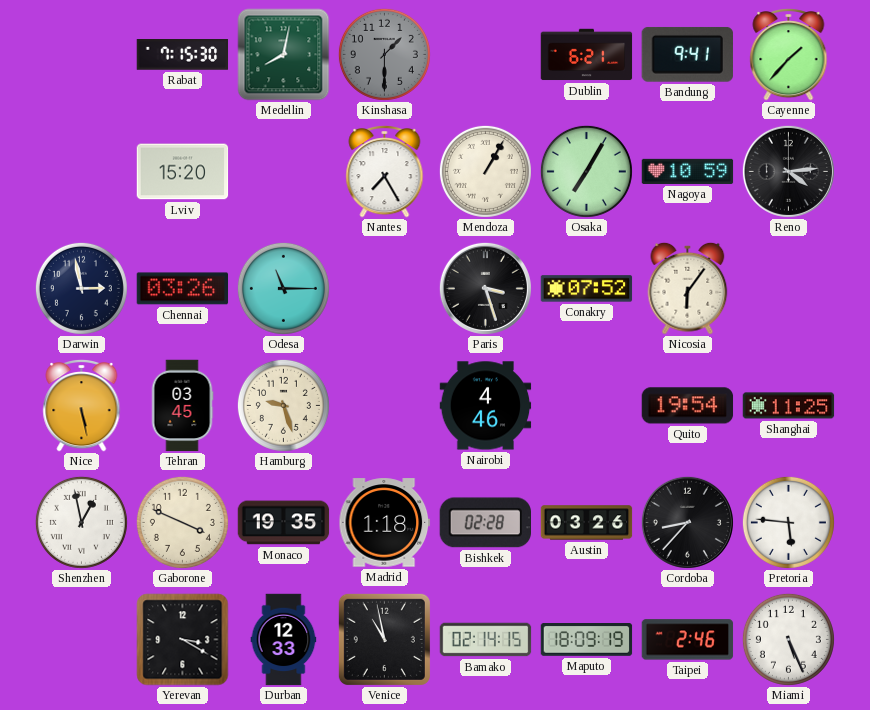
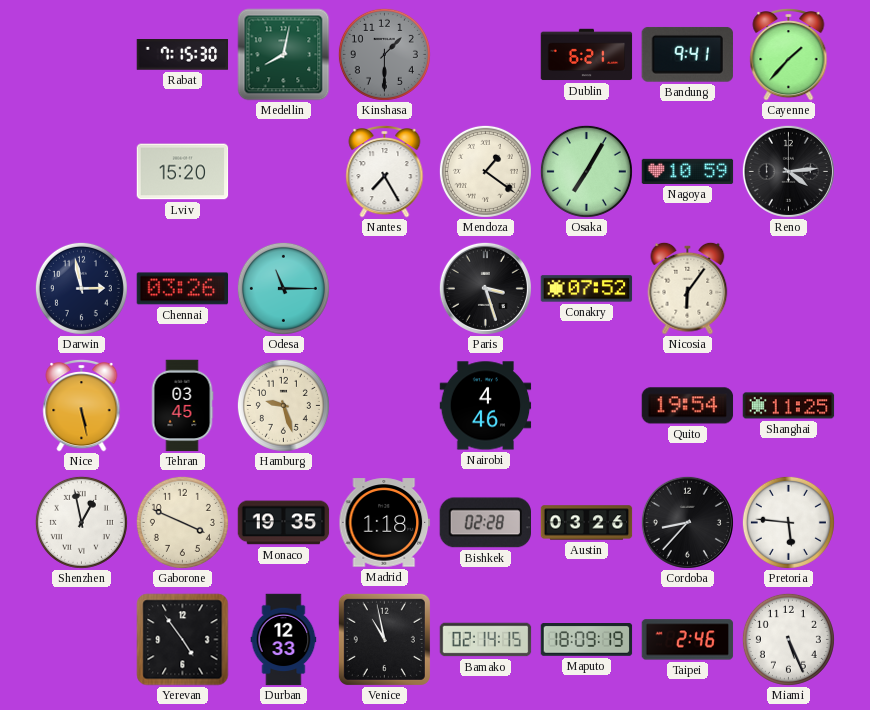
Mendoza: 1:05 -> 1:21
Yerevan: 3:20 -> 4:54
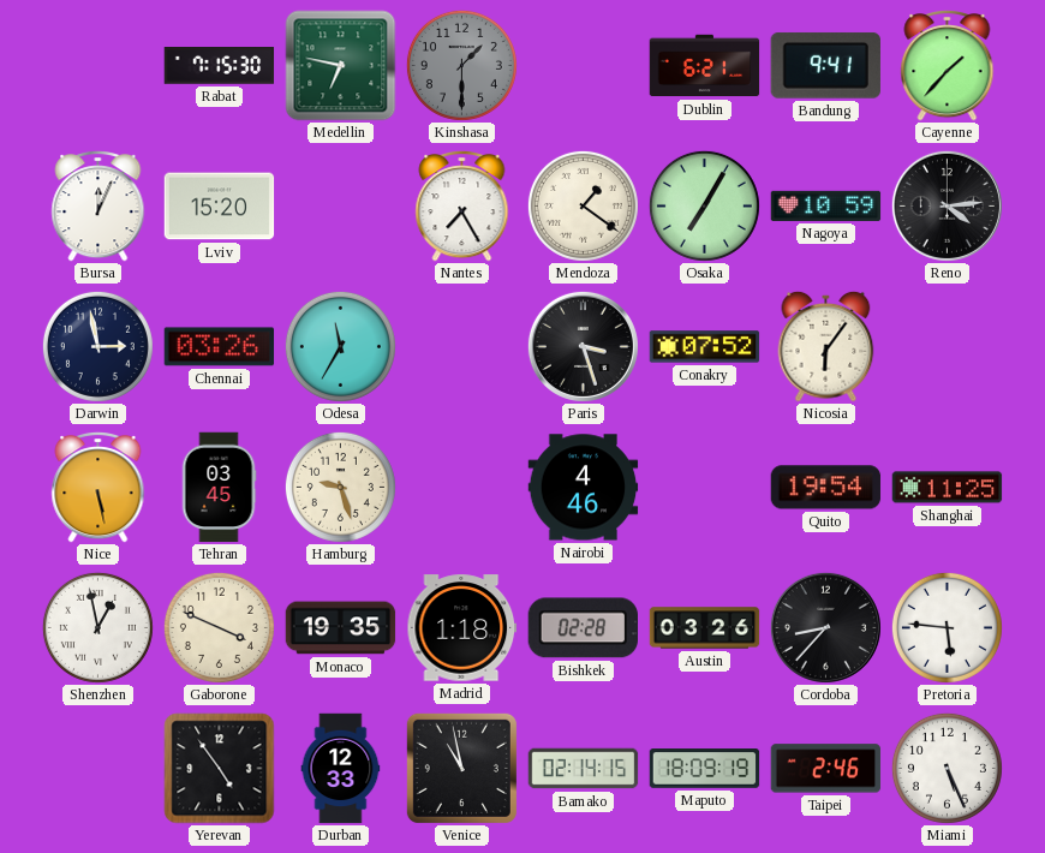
Medellin: 8:02 -> 6:47
Bursa: none -> 12:04
Odesa: 11:15 -> 11:35
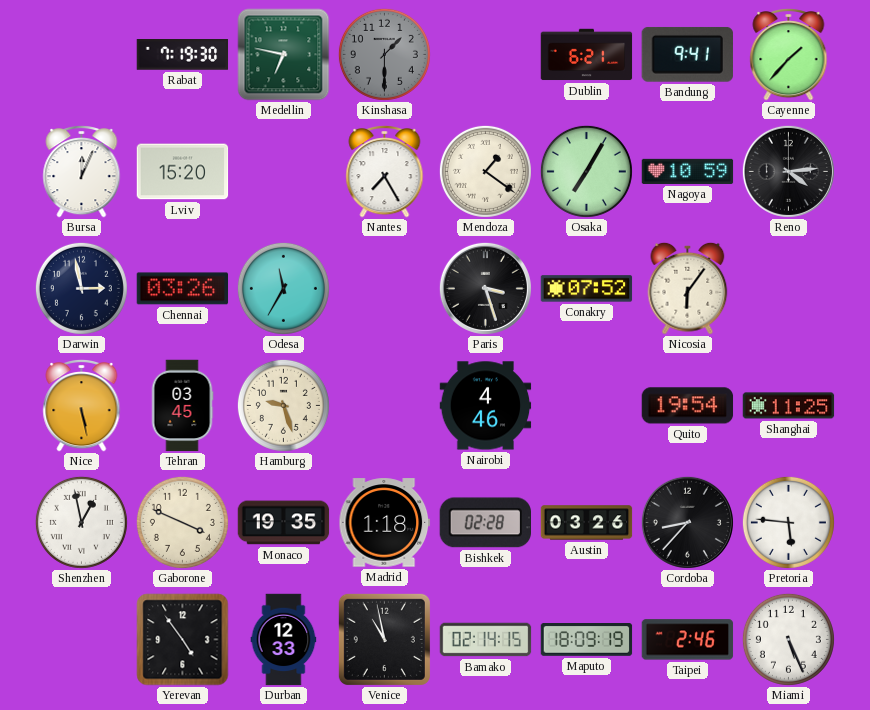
Rabat: 7:15 -> 7:19
